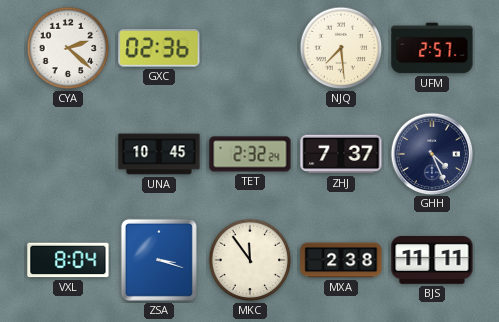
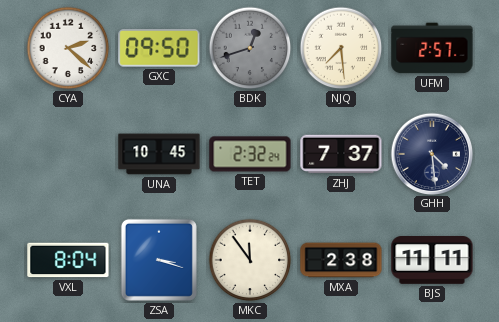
GXC: 02:36 -> 09:50
BDK: none -> 12:42
GHH: 4:26 -> 4:29
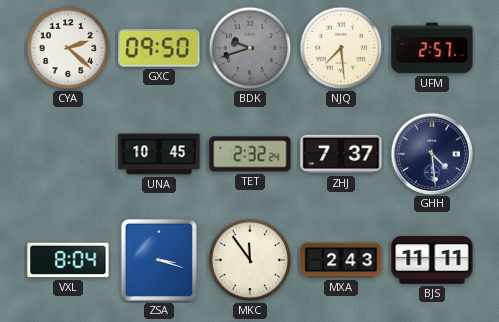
BDK: 12:42 -> 9:42
MXA: 2:38 -> 2:43
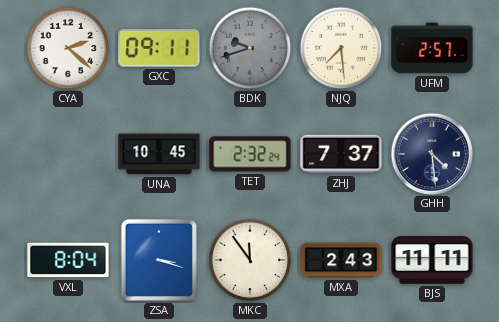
GXC: 09:50 -> 09:11
